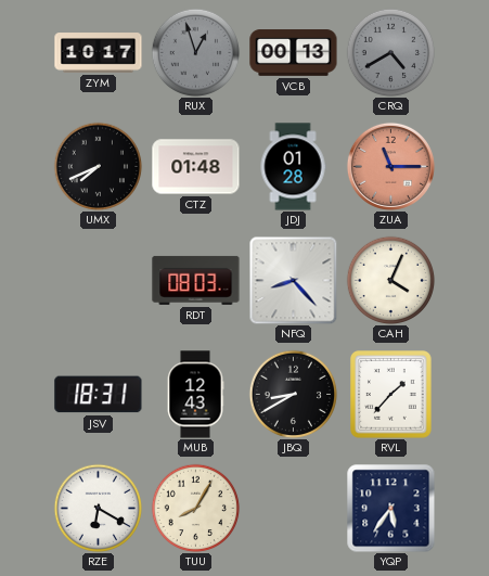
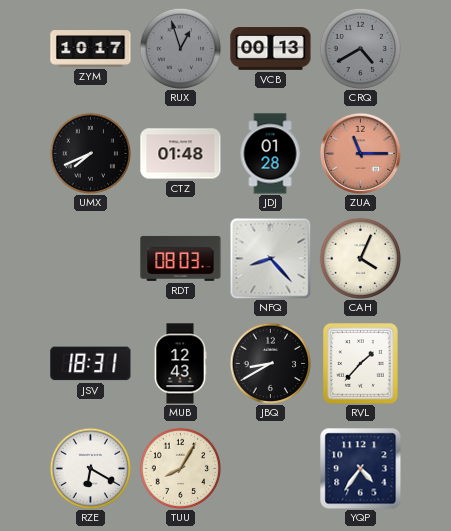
YQP: 5:36 -> 4:36
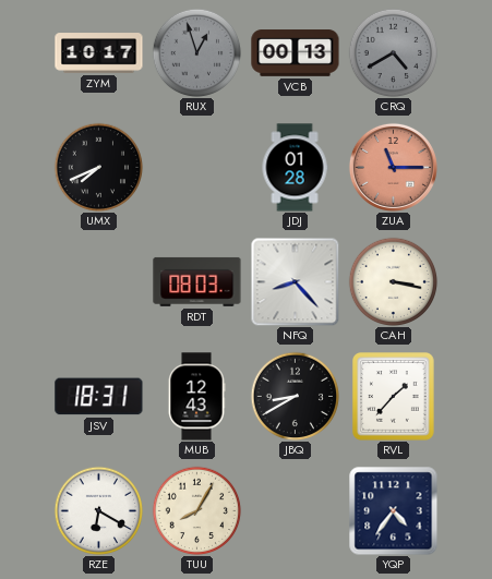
CTZ: 01:48 -> none
CAH: 4:04 -> 3:17
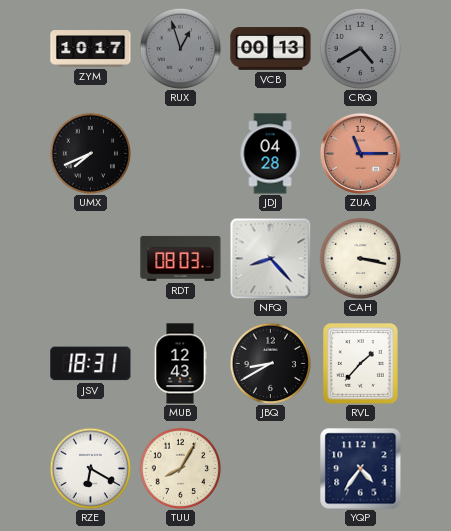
JDJ: 01:28 -> 04:28
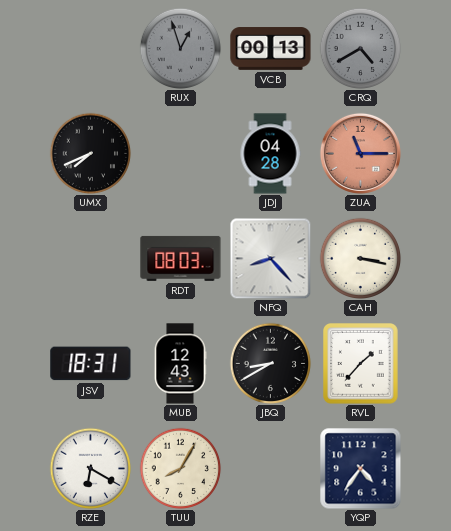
ZYM: 10:17 -> none
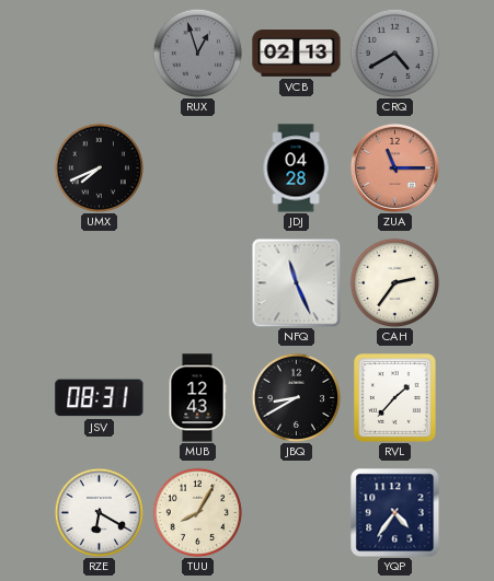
VCB: 00:13 -> 02:13
RDT: 08:03 -> none
NFQ: 8:23 -> 11:26
CAH: 3:17 -> 2:36
JSV: 18:31 -> 08:31
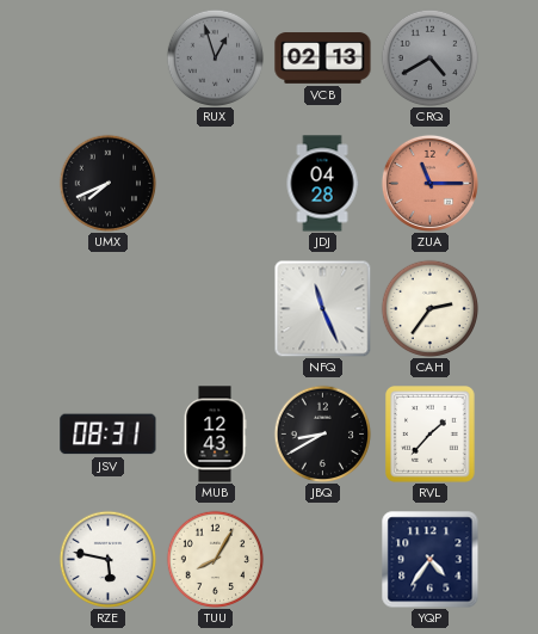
RZE: 6:20 -> 5:47
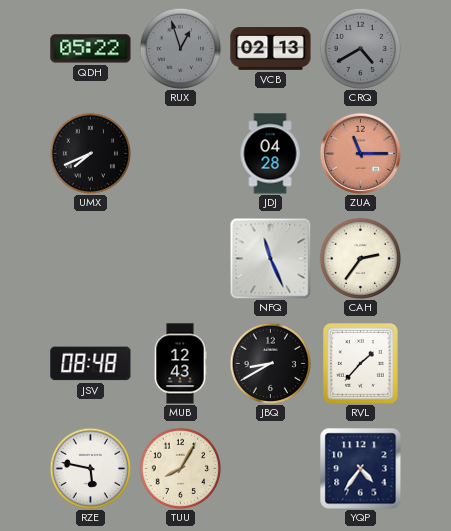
QDH: none -> 05:22
JSV: 08:31 -> 08:48
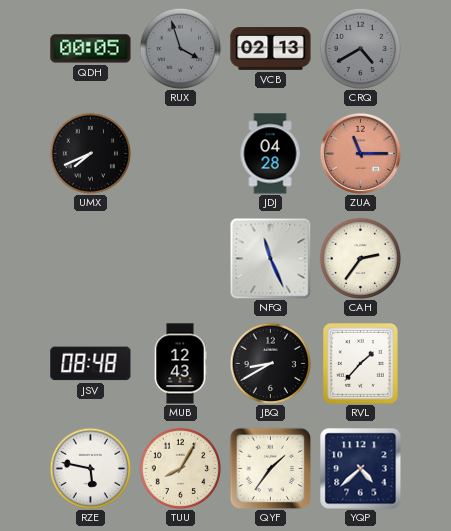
QDH: 05:22 -> 00:05
RUX: 12:57 -> 3:57
QYF: none -> 1:36
YQP: 4:36 -> 4:38
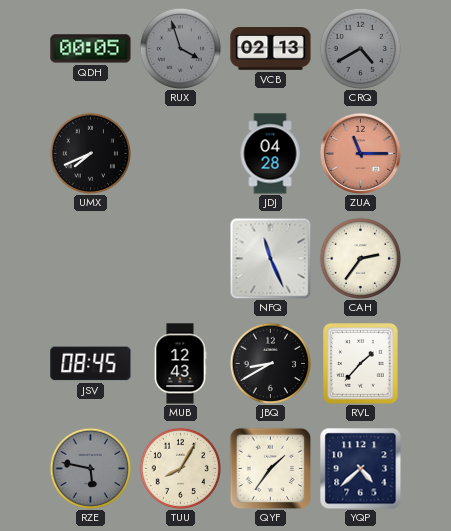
JSV: 08:48 -> 08:45
RZE dial: white -> grey
